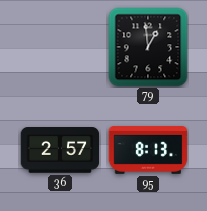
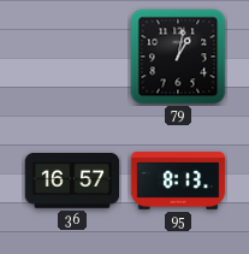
79: 12:59 -> 1:02
36: 2:57 -> 16:57
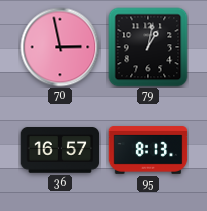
70: none -> 2:58
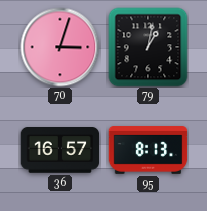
70: 2:58 -> 3:03
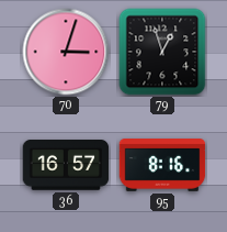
79: 1:02 -> 12:57
95: 8:13 -> 8:16
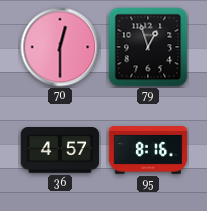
70: 3:03 -> 12:30
36: 16:57 -> 4:57
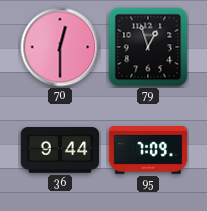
36: 4:57 -> 9:44
95: 8:16 -> 7:09
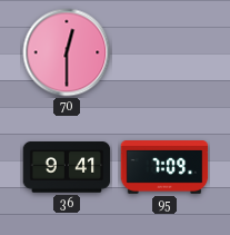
79: 12:57 -> none
36: 9:44 -> 9:41
